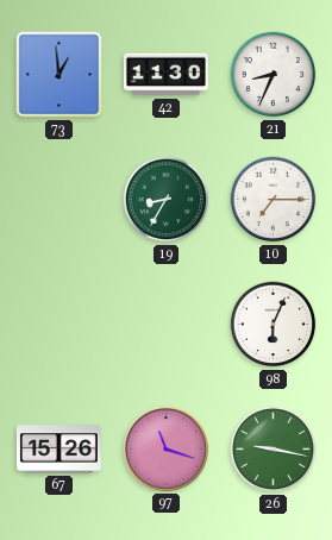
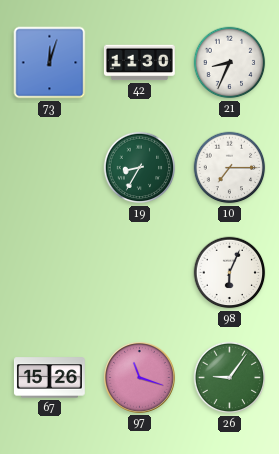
73: 12:59 -> 12:03
26: 9:17 -> 9:06
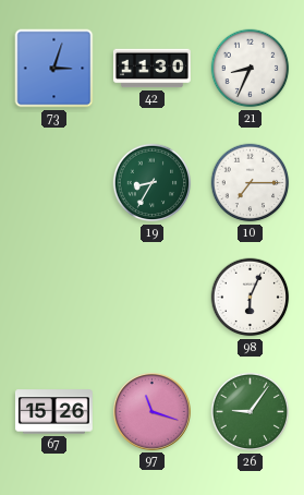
73: 12:03 -> 3:03
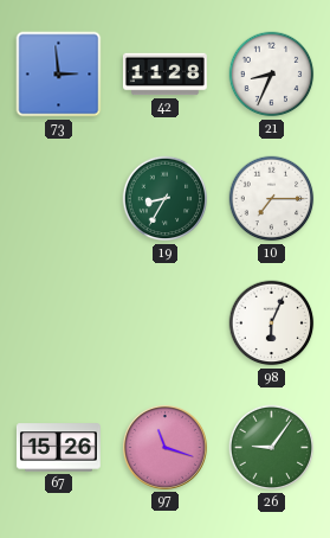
73: 3:03 -> 2:59
42: 11:30 -> 11:28
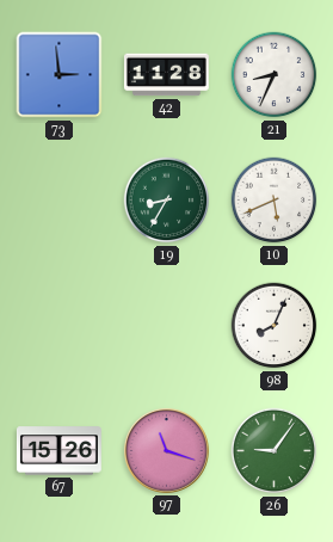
10: 7:15 -> 5:41
98: 6:04 -> 8:04
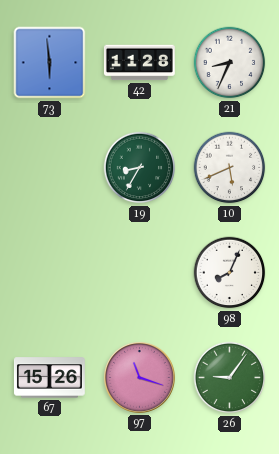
73: 2:59 -> 5:59
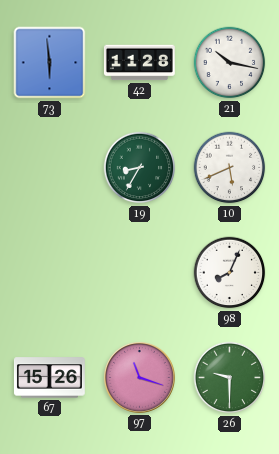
21: 8:34 -> 10:17
26: 9:06 -> 9:30
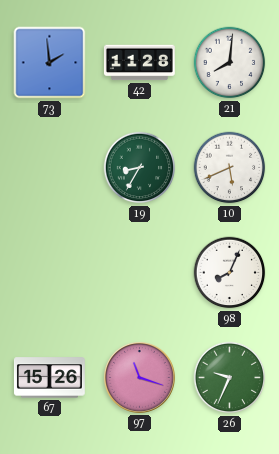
73: 5:59 -> 1:59
21: 10:17 -> 8:01
26: 9:30 -> 9:34
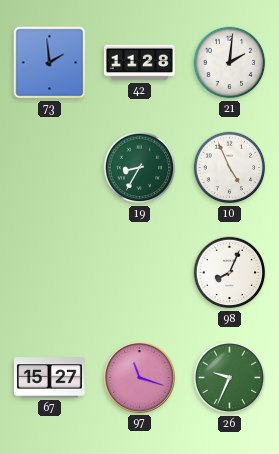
21: 8:01 -> 2:01
10: 5:41 -> 4:56
67: 15:26 -> 15:27
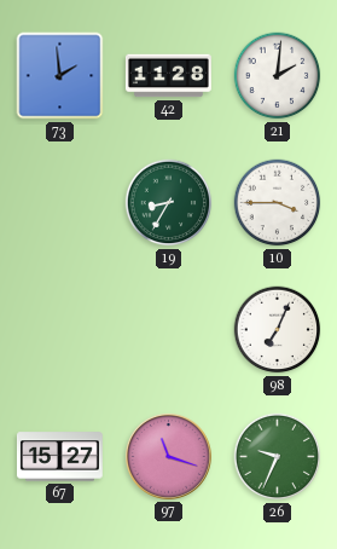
10: 4:56 -> 3:45
98: 8:04 -> 7:04
